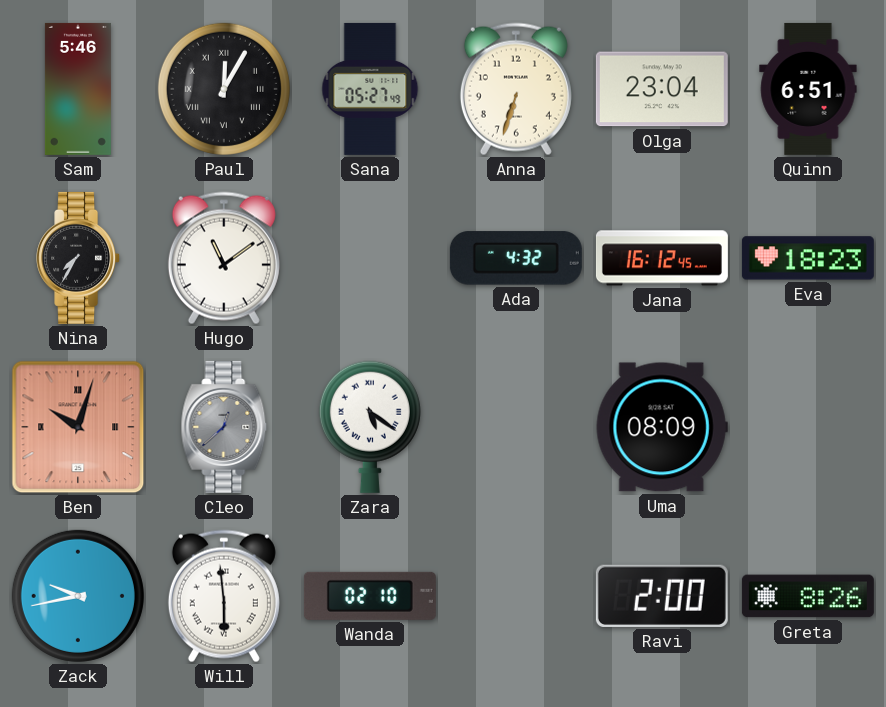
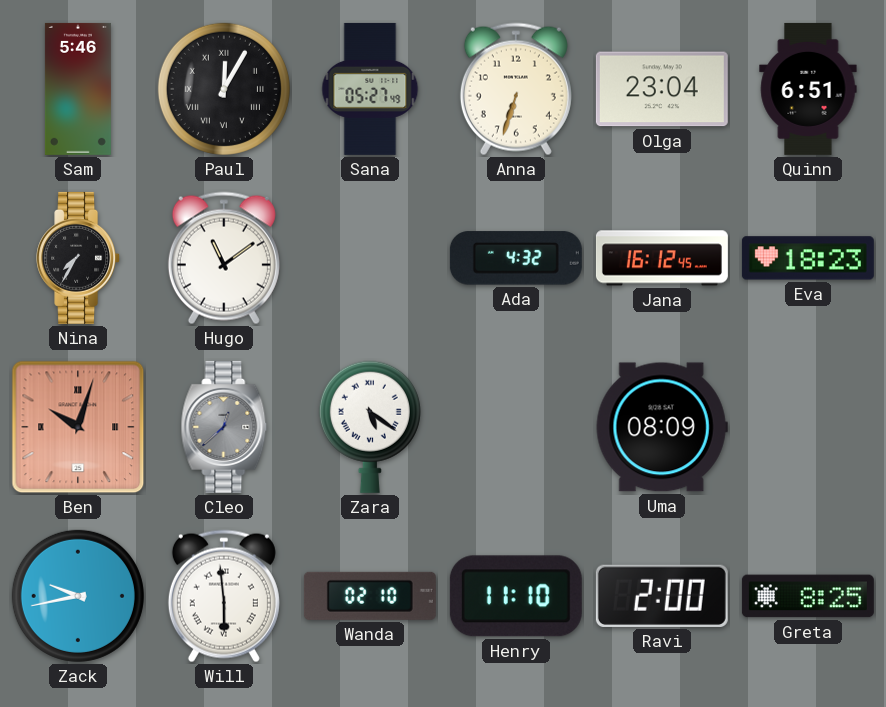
Henry: none -> 11:10
Greta: 8:26 -> 8:25
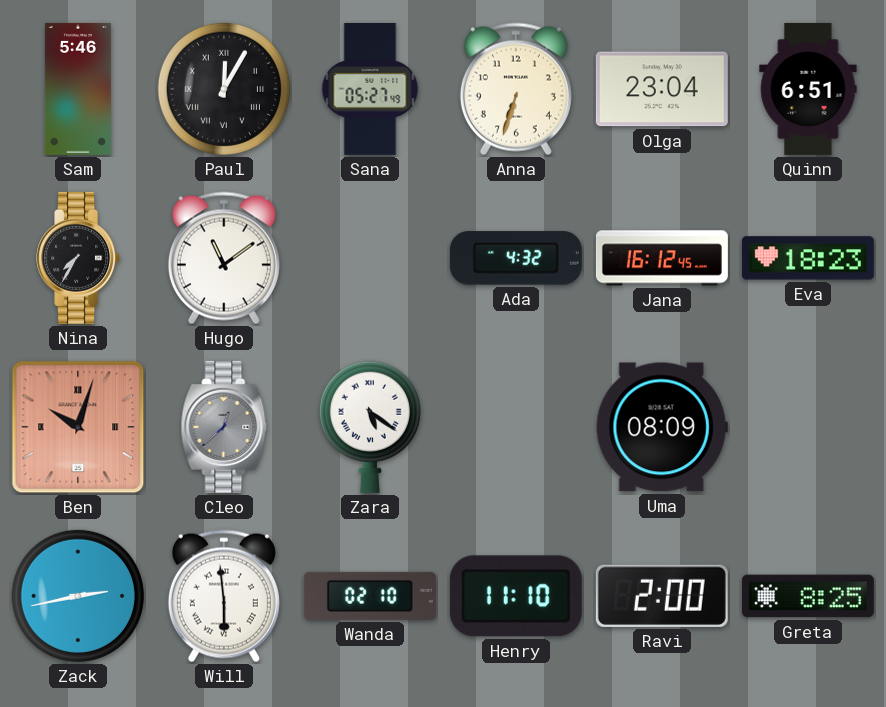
Zack: 9:43 -> 2:43
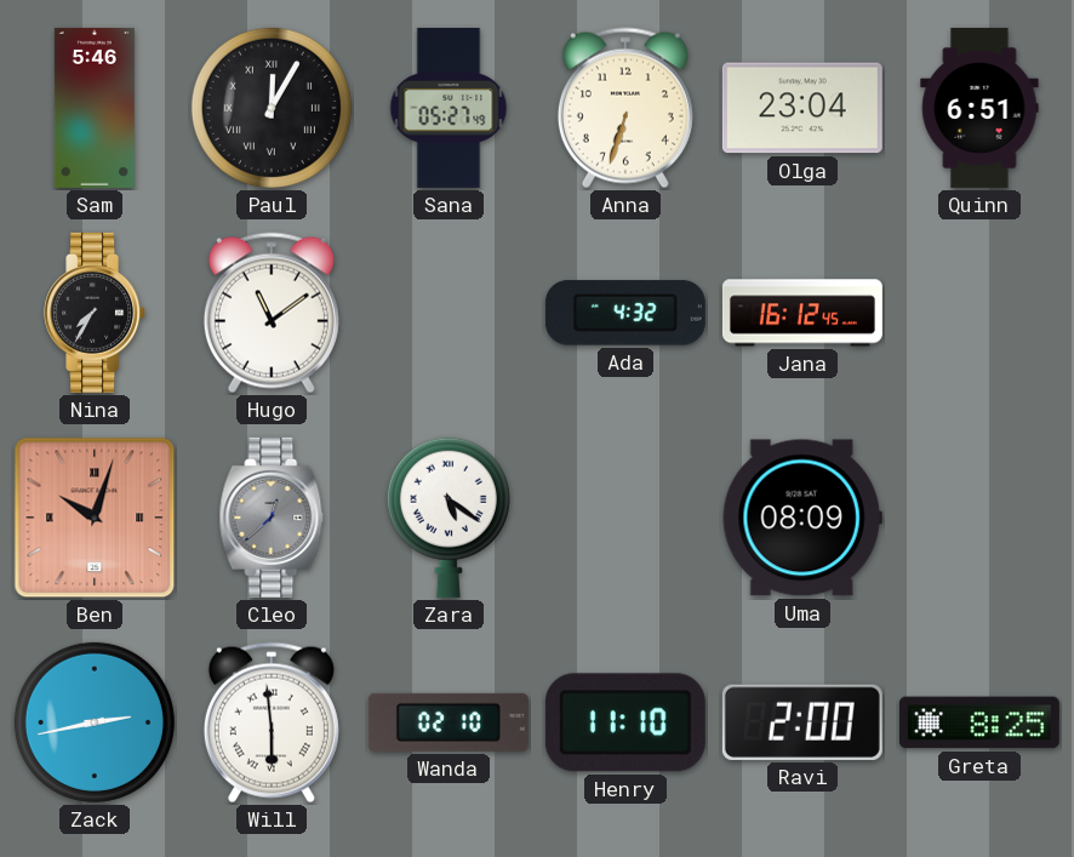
Eva: 18:23 -> none
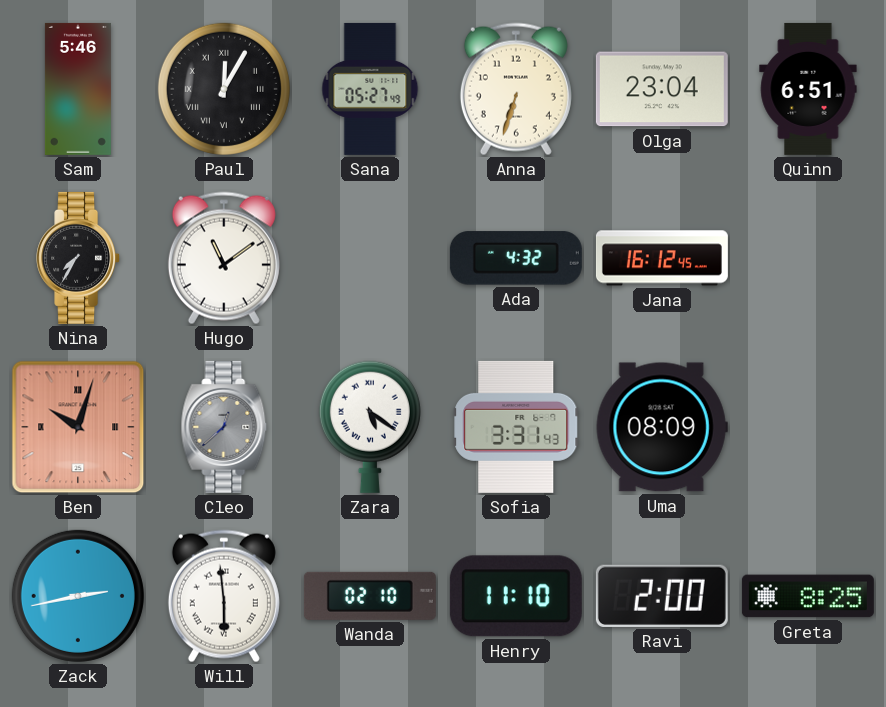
Sofia: none -> 3:31
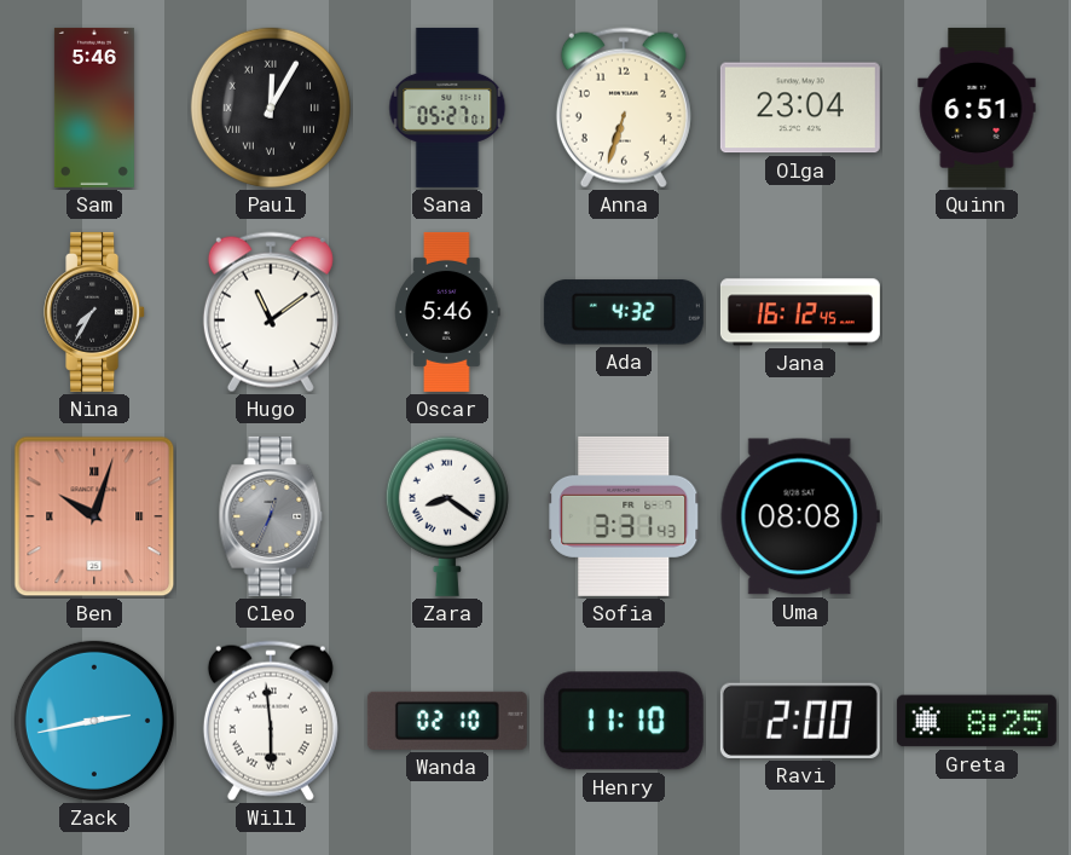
Sana: 05:27:49 -> 05:27:01
Oscar: none -> 5:46
Cleo: 12:38 -> 12:34
Zara: 5:21 -> 8:21
Uma: 08:09 -> 08:08
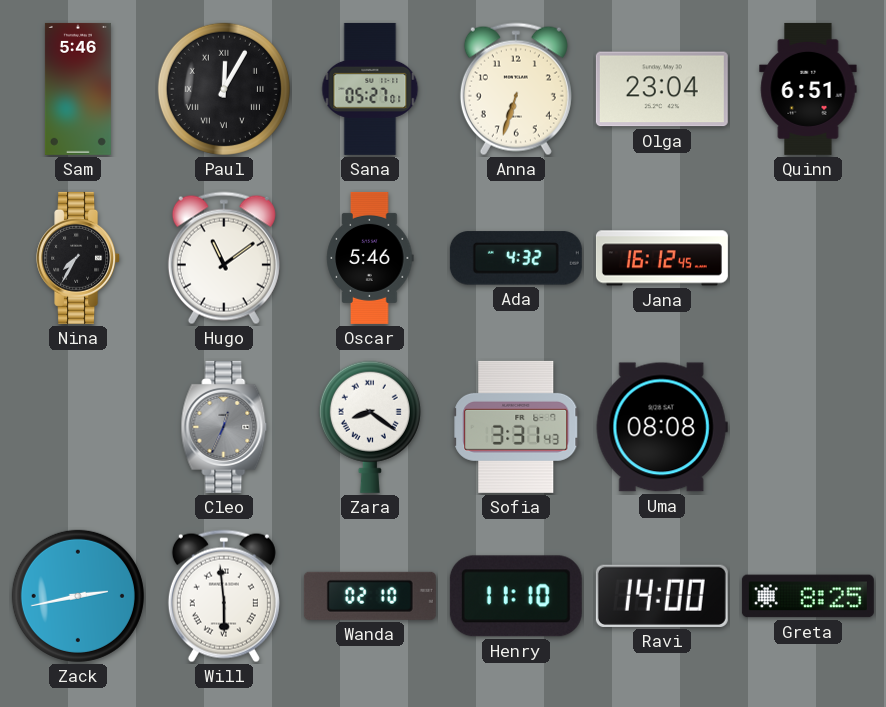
Ben: 10:03 -> none
Ravi: 2:00 -> 14:00
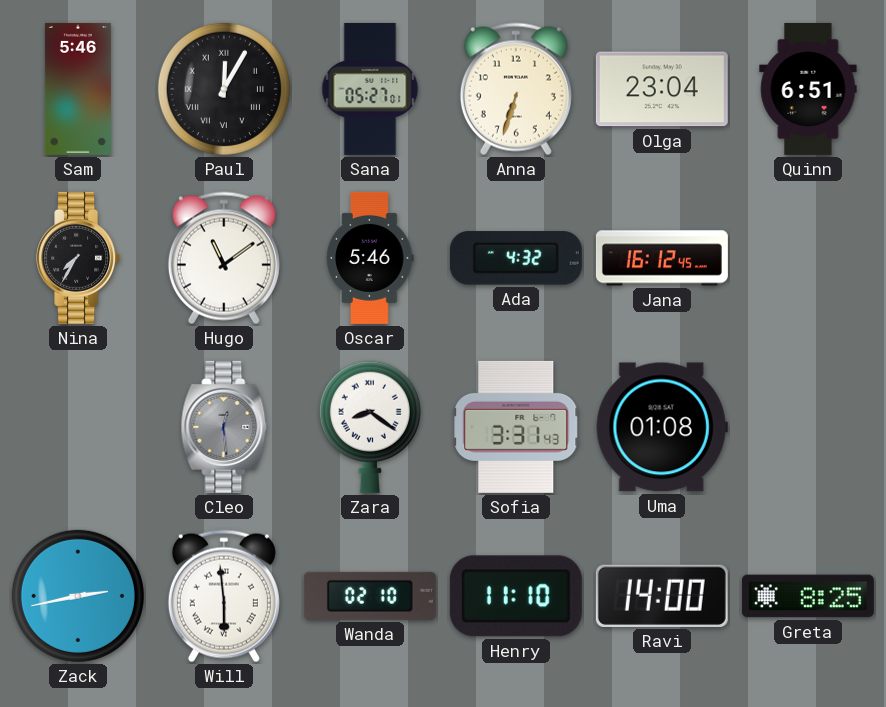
Cleo: 12:34 -> 12:29
Uma: 08:08 -> 01:08
